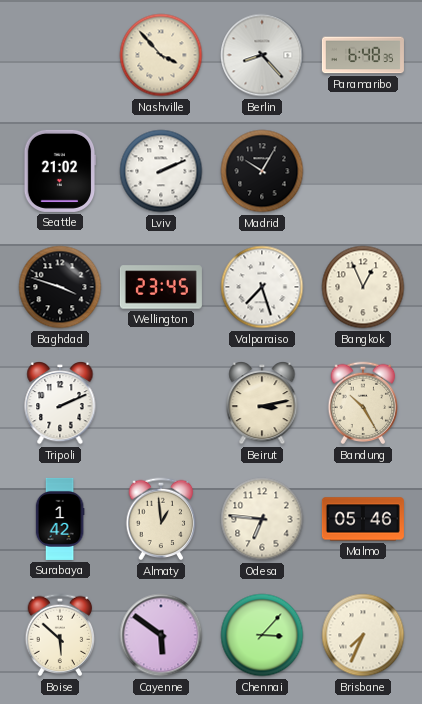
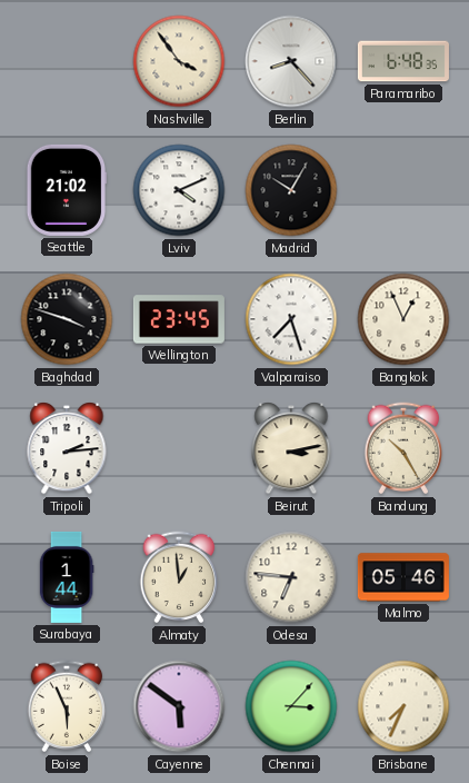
Nashville: 3:53 -> 3:54
Lviv: 2:11 -> 4:11
Tripoli: 2:11 -> 2:14
Surabaya: 1:42 -> 1:44
Boise: 5:52 -> 5:56
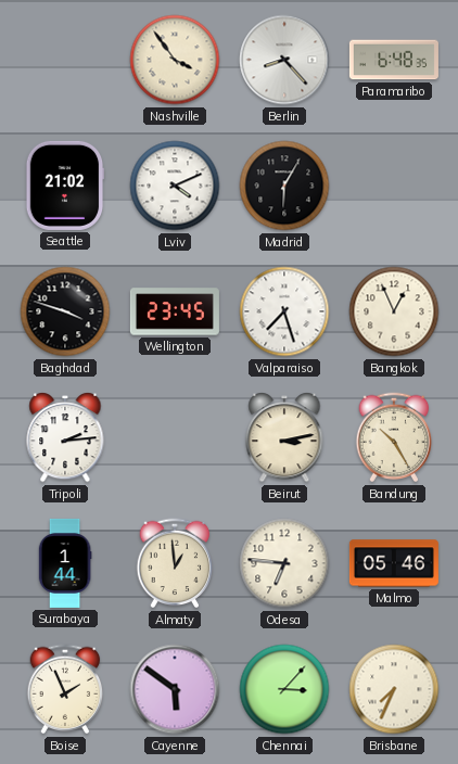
Madrid: 10:05 -> 6:05
Boise: 5:56 -> 1:56
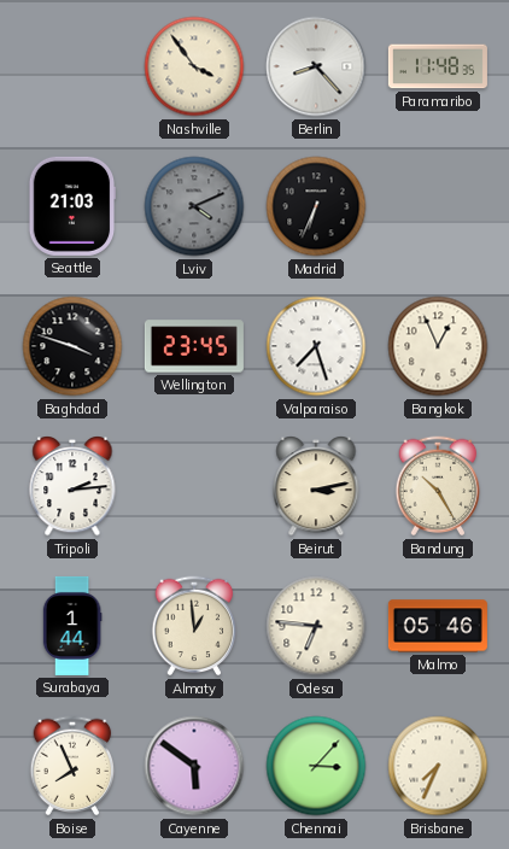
Paramaribo: 6:48 -> 11:48
Seattle: 21:02 -> 21:03
Lviv dial: white -> grey
Madrid: 6:05 -> 6:34
Boise: 1:56 -> 7:56
